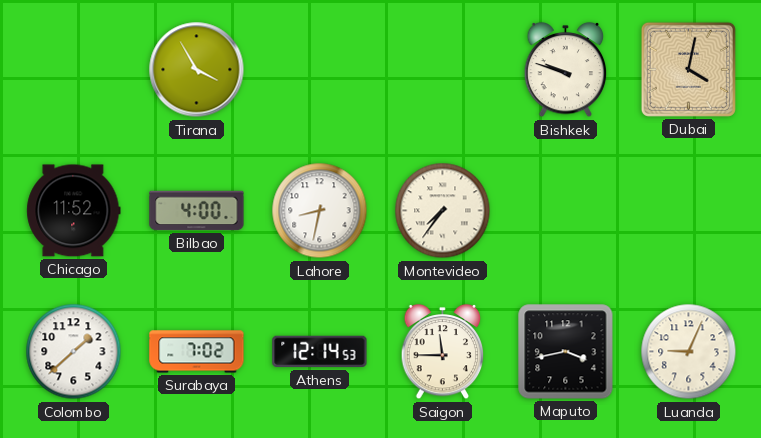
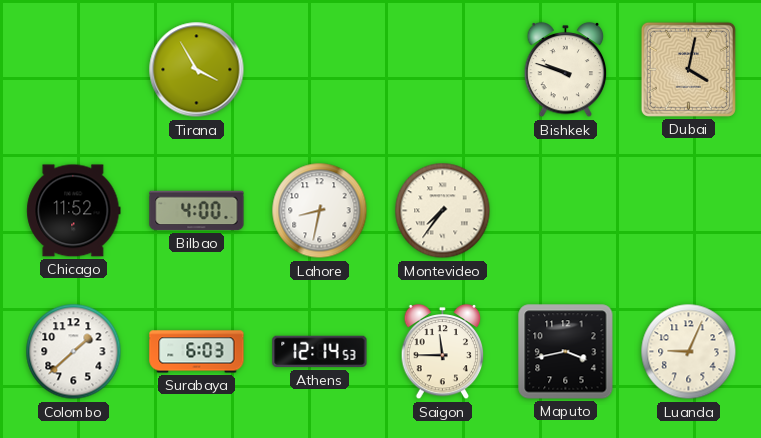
Surabaya: 7:02 -> 6:03
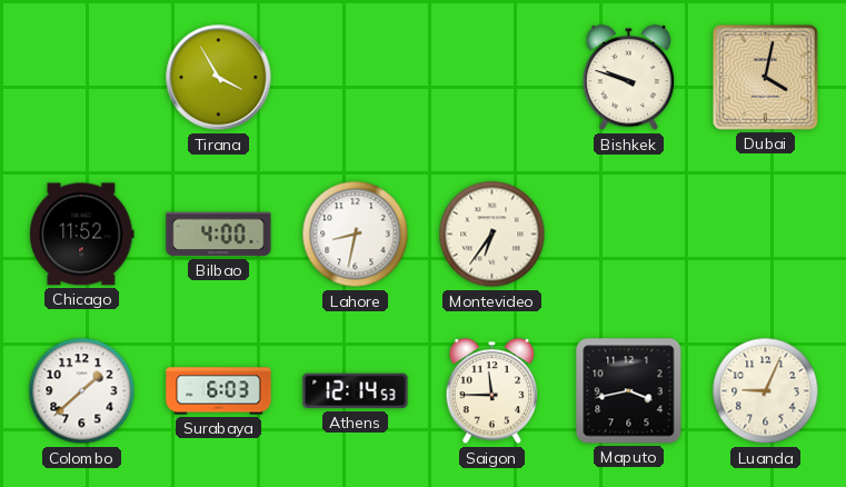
Montevideo: 7:36 -> 6:36
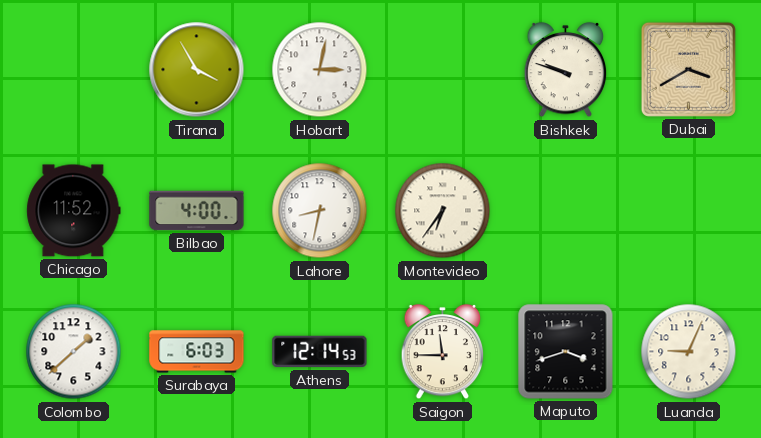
Hobart: none -> 3:02
Dubai: 4:02 -> 3:40
Maputo: 3:43 -> 3:42
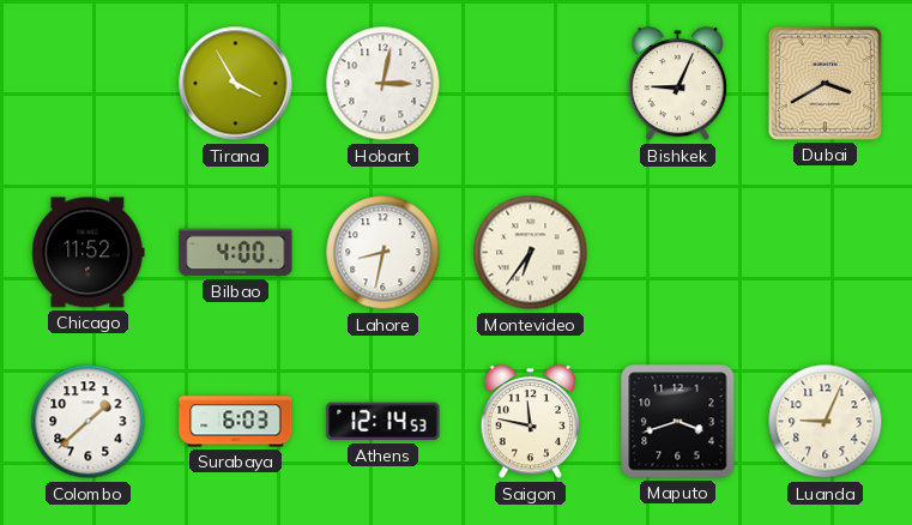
Bishkek: 9:48 -> 9:04
Saigon: 11:45 -> 11:47
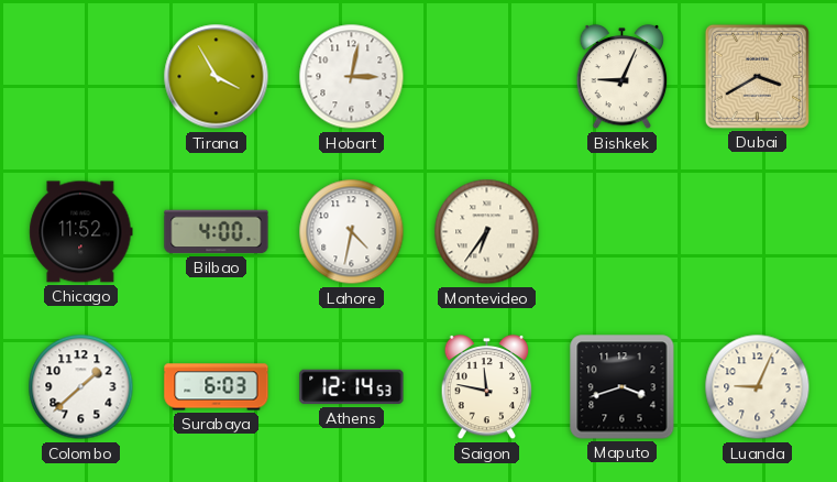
Lahore: 8:32 -> 4:32
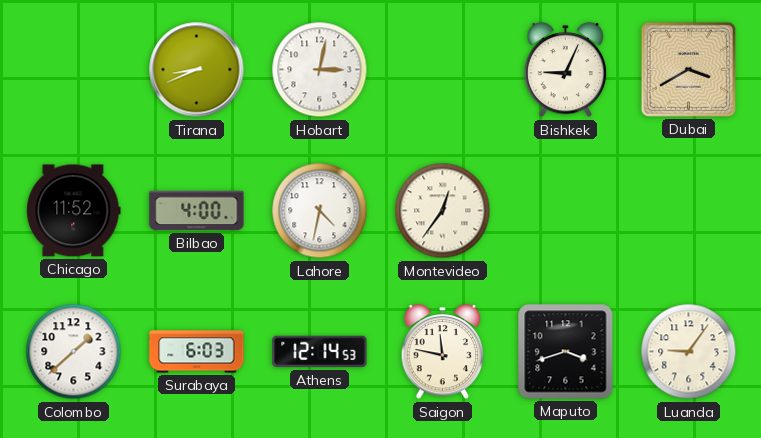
Tirana: 3:55 -> 8:41
Montevideo: 6:36 -> 12:36
Luanda: 9:04 -> 9:06
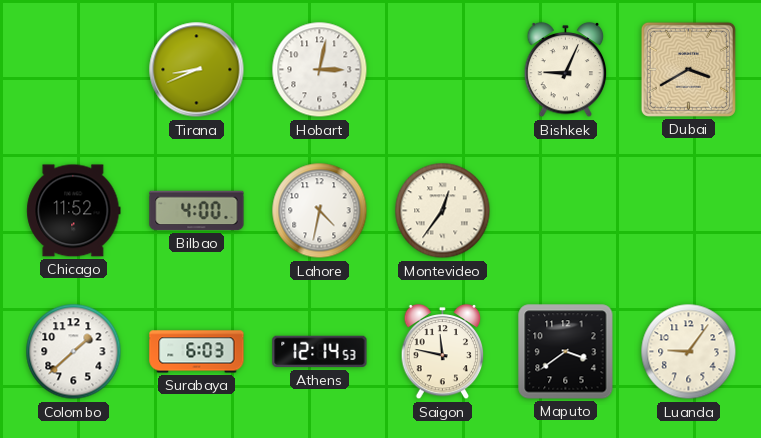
Maputo: 3:42 -> 3:39
